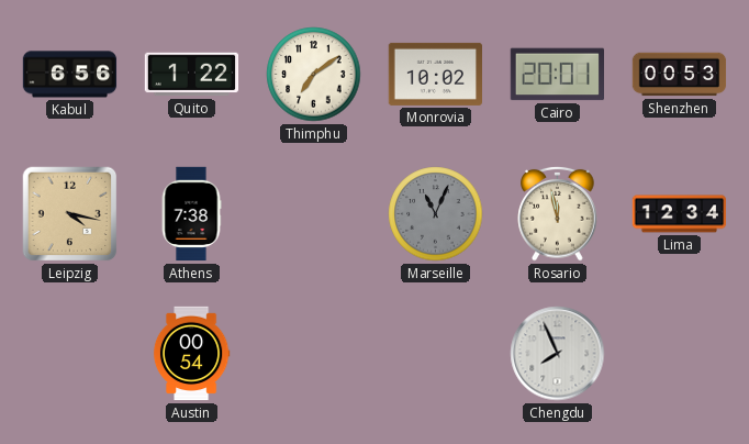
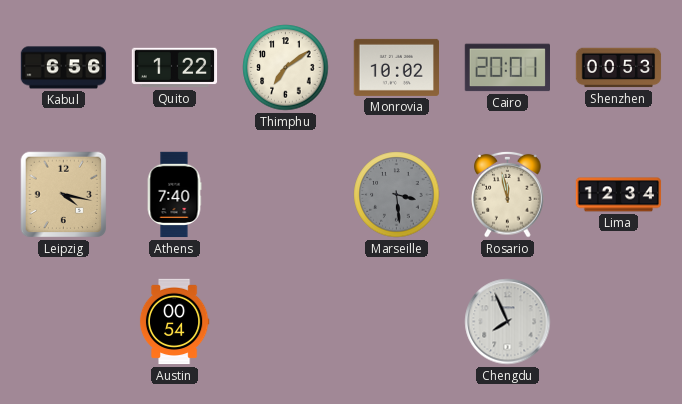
Athens: 7:38 -> 7:40
Marseille: 11:04 -> 3:29
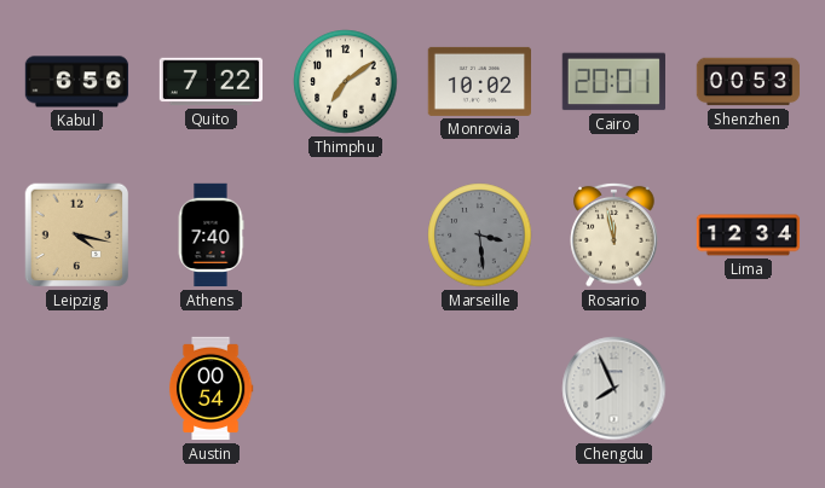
Quito: 1:22 -> 7:22
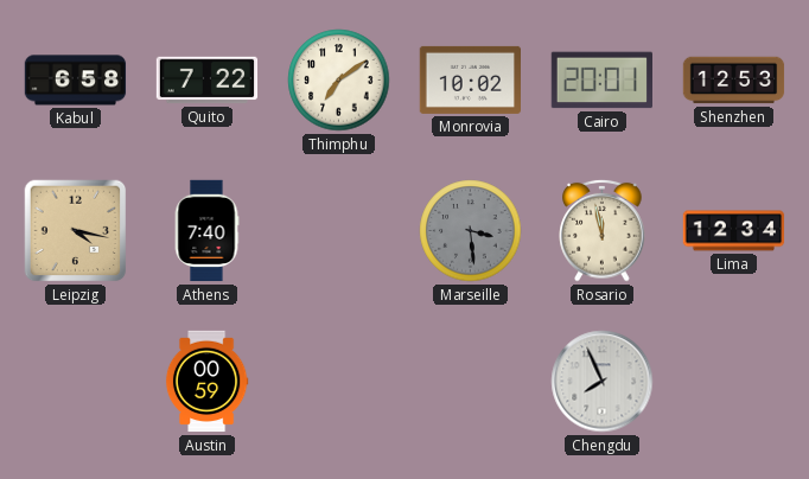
Kabul: 6:56 -> 6:58
Shenzhen: 00:53 -> 12:53
Austin: 00:54 -> 00:59
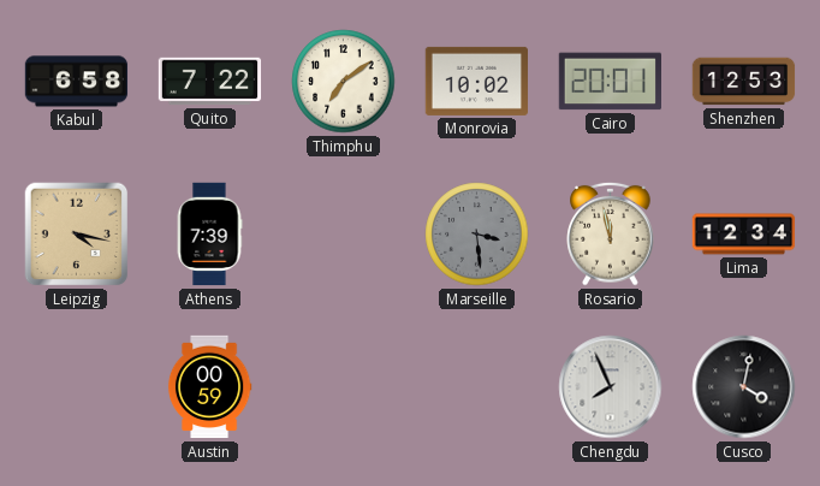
Athens: 7:40 -> 7:39
Cusco: none -> 4:02
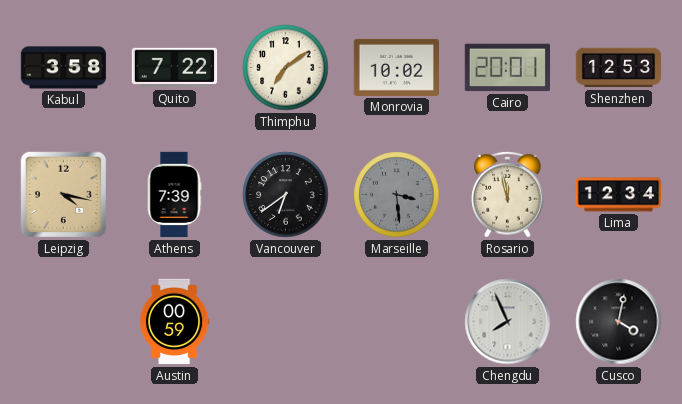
Kabul: 6:58 -> 3:58
Vancouver: none -> 6:39
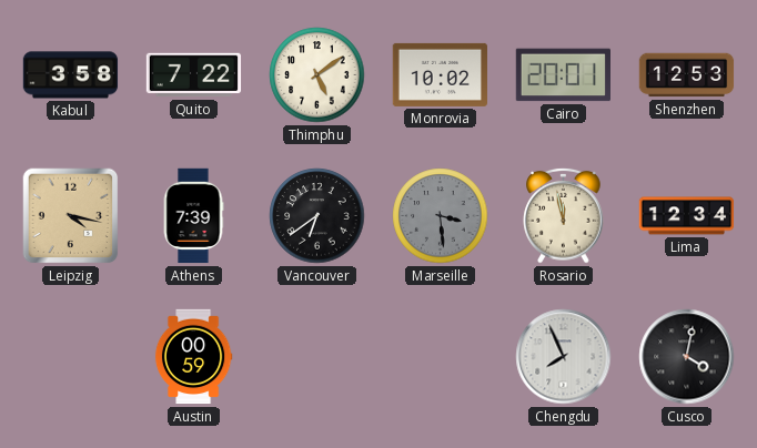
Thimphu: 7:09 -> 5:09
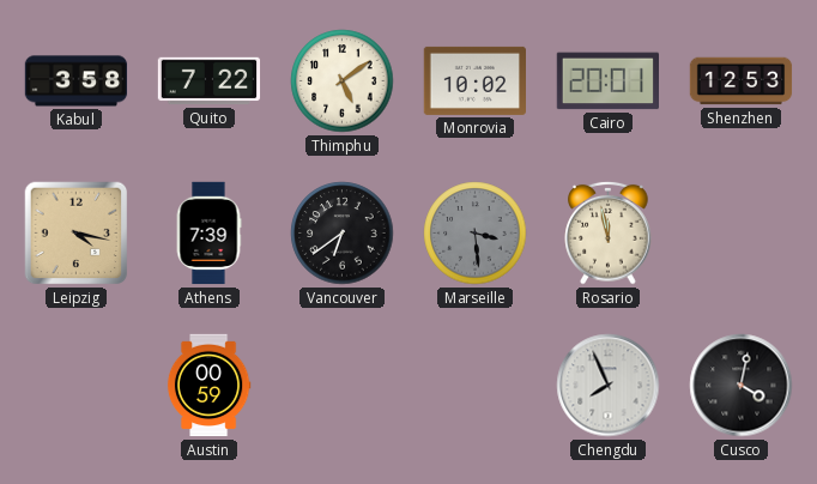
Lima: 12:34 -> none
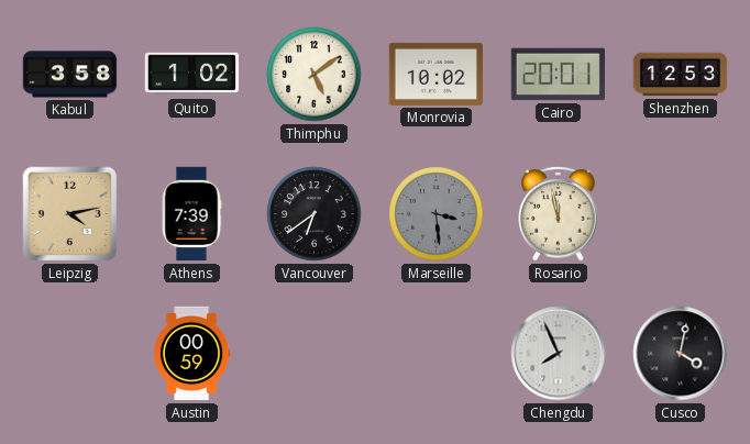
Quito: 7:22 -> 1:02
Leipzig: 4:17 -> 4:13
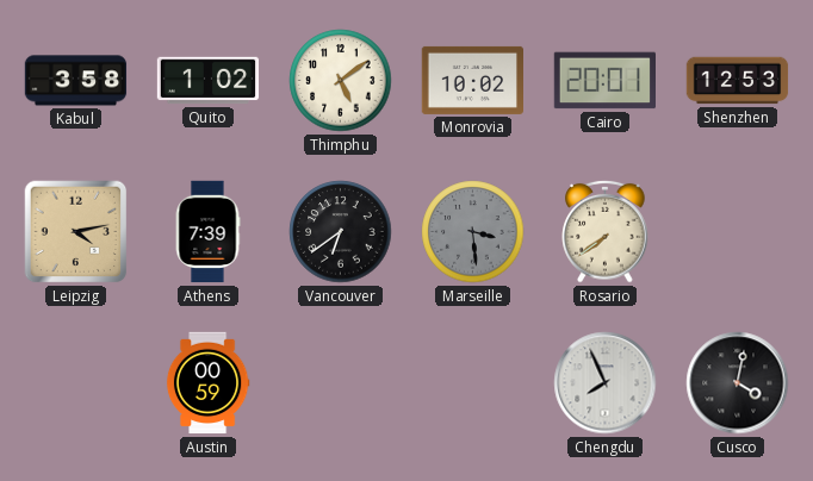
Rosario: 11:58 -> 7:39
